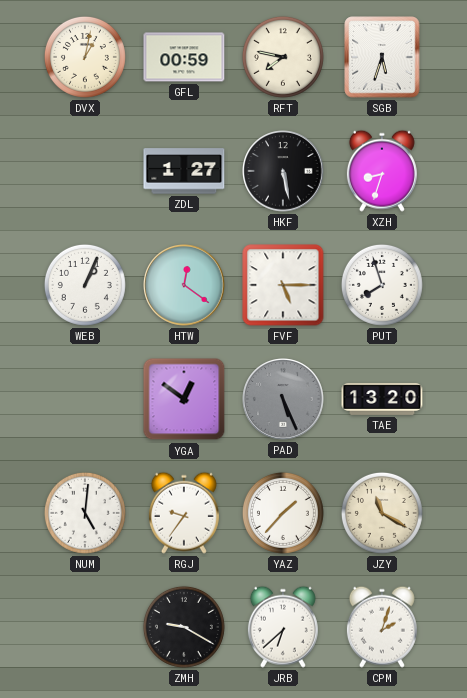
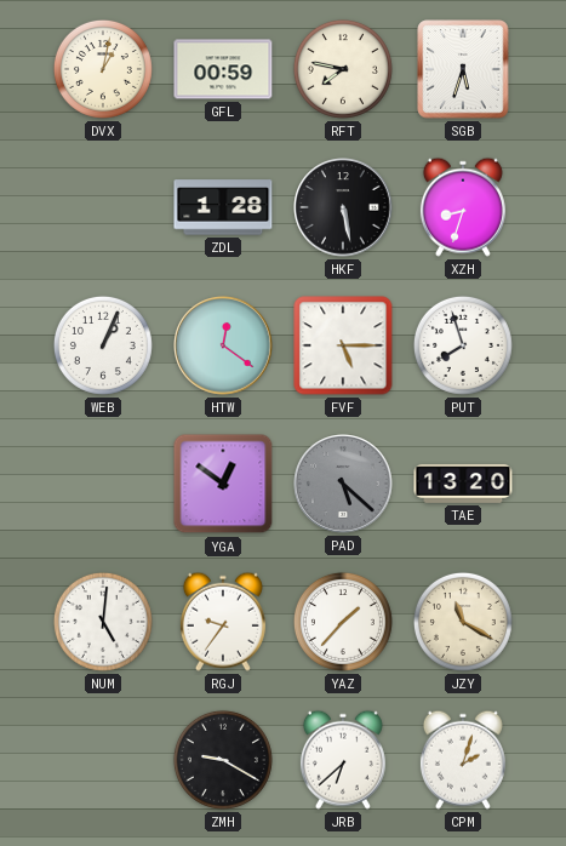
ZDL: 1:27 -> 1:28
PAD: 5:26 -> 5:22
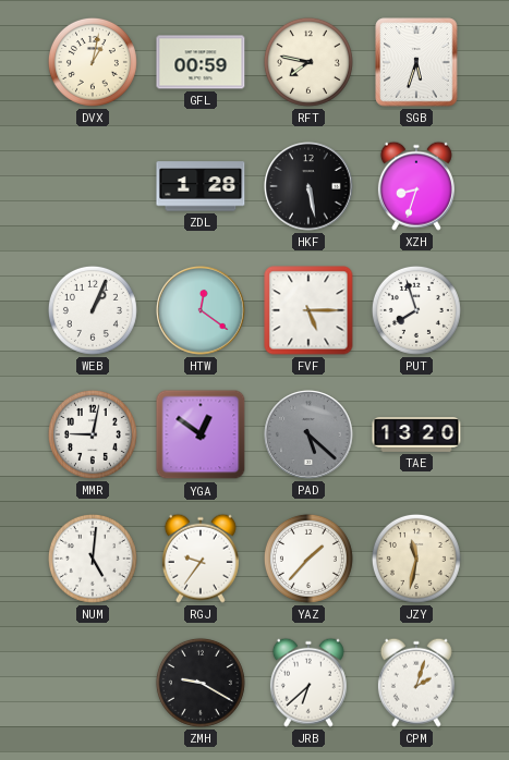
MMR: none -> 9:02
JZY: 11:20 -> 11:32
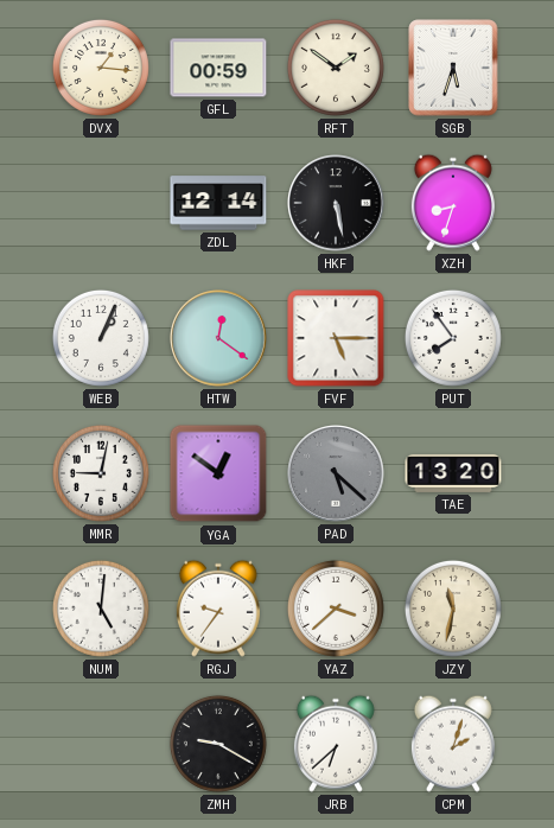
DVX: 1:02 -> 1:16
RFT: 7:47 -> 1:51
ZDL: 1:28 -> 12:14
PUT: 7:57 -> 7:54
YAZ: 1:37 -> 3:38
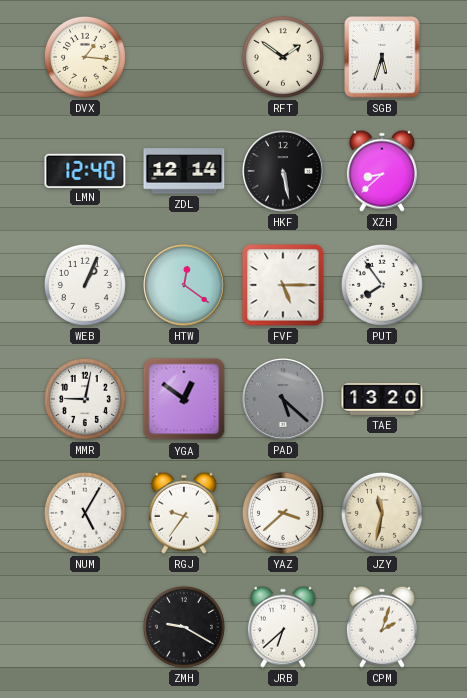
GFL: 00:59 -> none
LMN: none -> 12:40
XZH: 8:33 -> 8:38
NUM: 5:01 -> 5:05
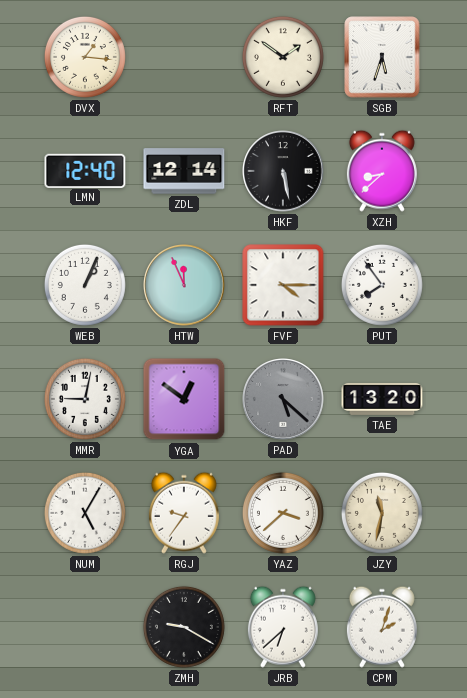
HTW: 12:21 -> 11:56
FVF: 5:15 -> 4:15
